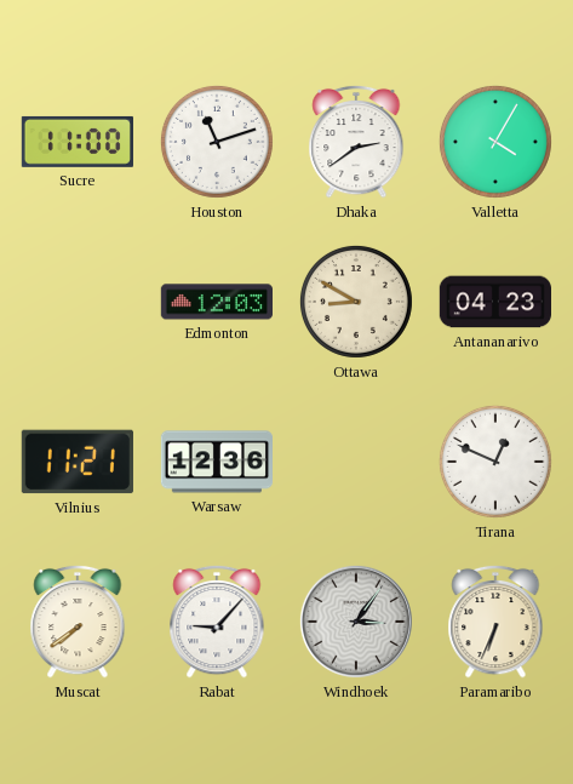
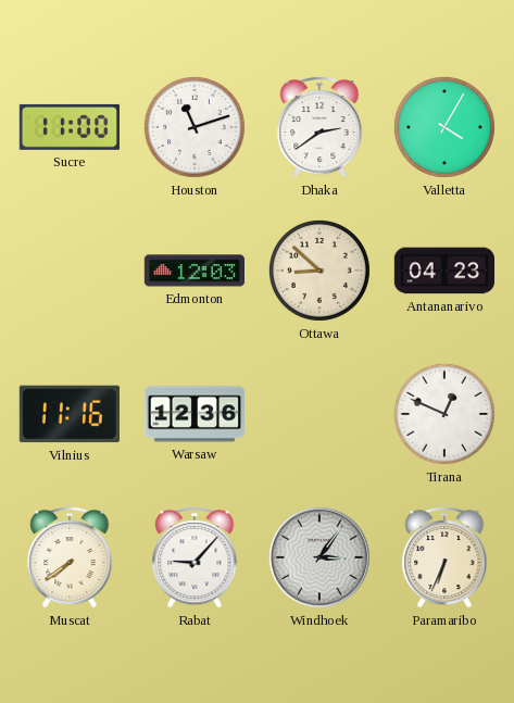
Ottawa: 8:50 -> 8:52
Vilnius: 11:21 -> 11:16
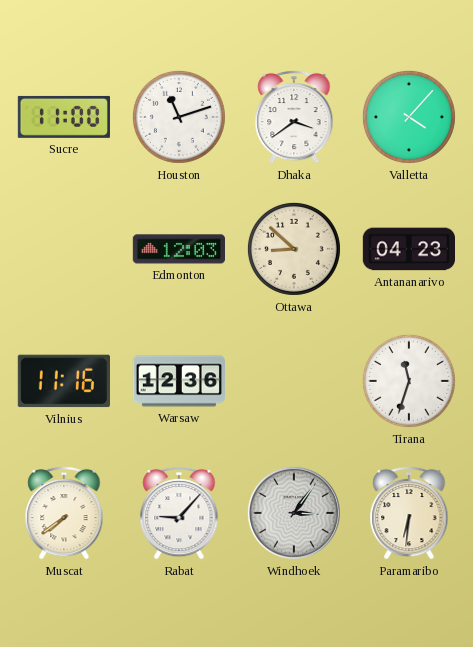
Dhaka: 2:39 -> 3:39
Valletta: 4:05 -> 4:07
Tirana: 12:49 -> 11:33
Paramaribo: 6:34 -> 6:31
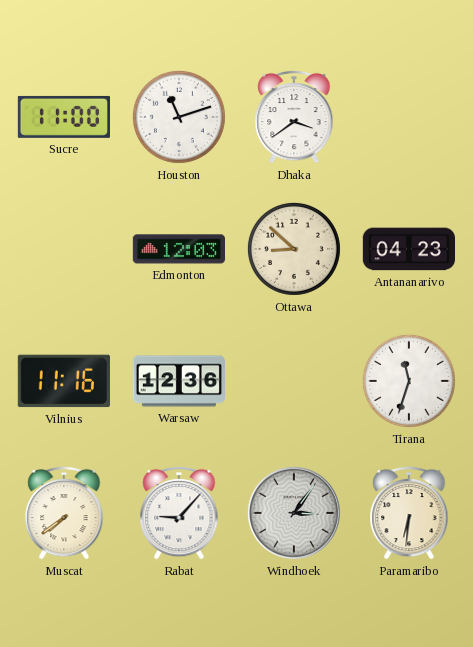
Valletta: 4:07 -> none
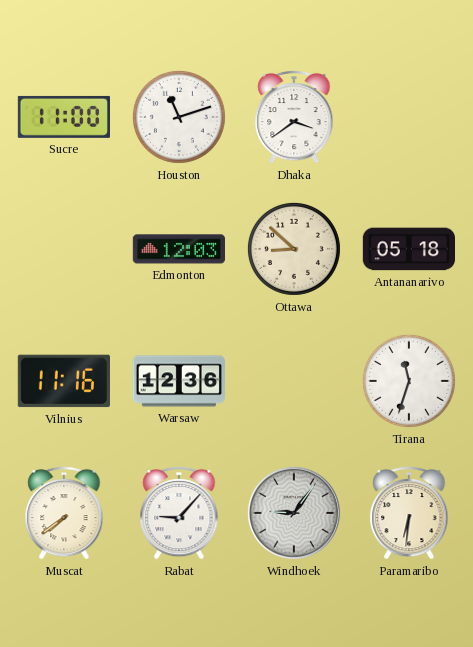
Antananarivo: 04:23 -> 05:18
Windhoek: 3:06 -> 9:06
